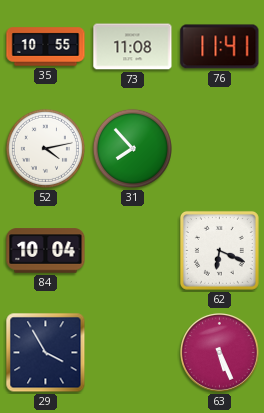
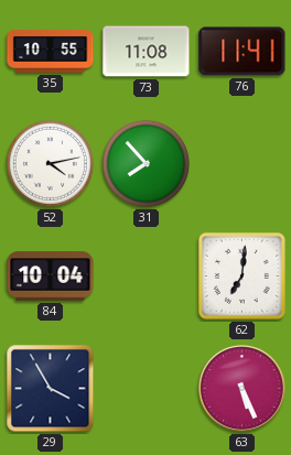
62: 6:19 -> 7:01
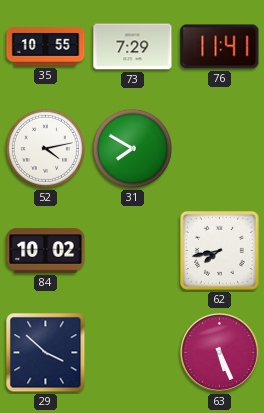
73: 11:08 -> 7:29
31: 7:53 -> 7:50
84: 10:04 -> 10:02
62: 7:01 -> 7:43
29: 3:55 -> 3:52
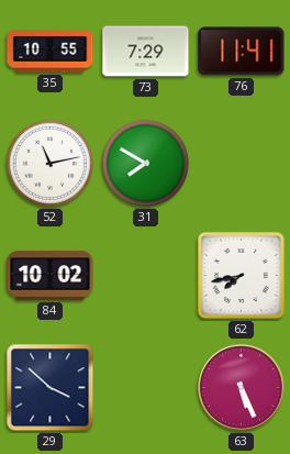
52: 4:13 -> 11:13
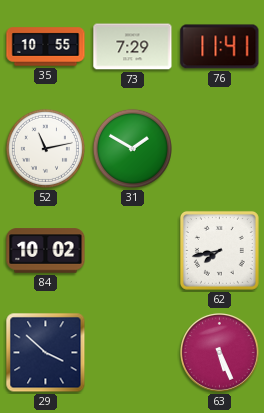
31: 7:50 -> 1:50
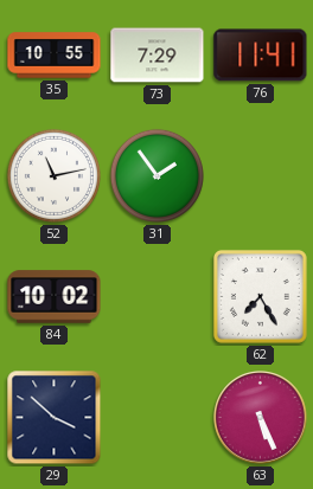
31: 1:50 -> 1:54
62: 7:43 -> 7:25
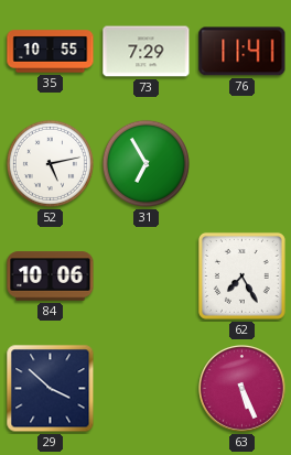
52: 11:13 -> 5:13
31: 1:54 -> 6:55
84: 10:02 -> 10:06
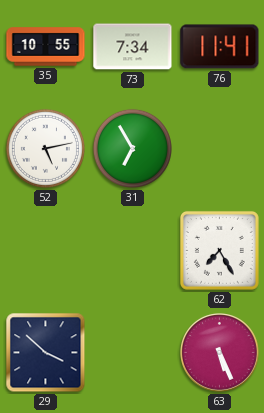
73: 7:29 -> 7:34
84: 10:06 -> none
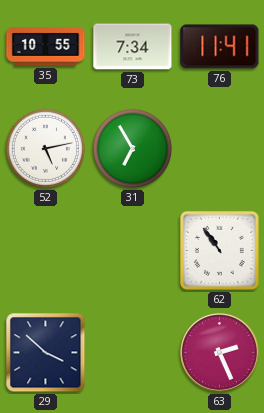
62: 7:25 -> 10:54
63: 5:26 -> 2:26
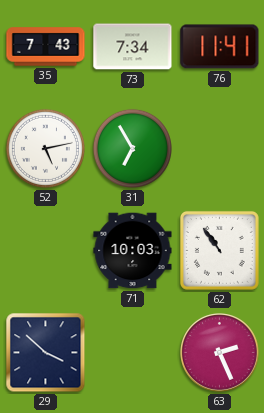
35: 10:55 -> 7:43
71: none -> 10:03
